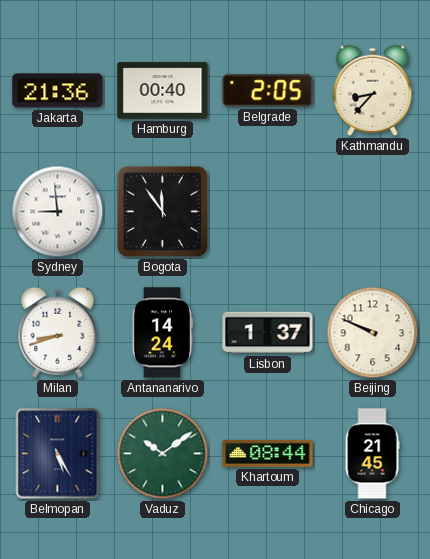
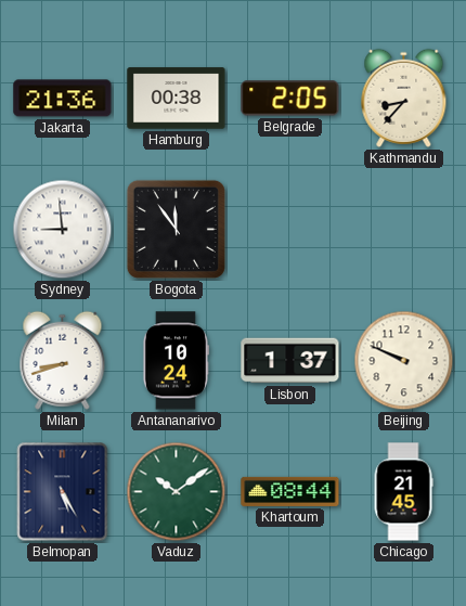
Hamburg: 00:40 -> 00:38
Antananarivo: 14:24 -> 10:24
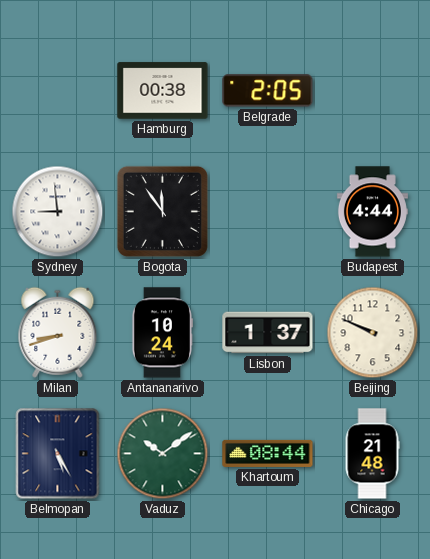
Jakarta: 21:36 -> none
Kathmandu: 8:37 -> none
Budapest: none -> 4:44
Chicago: 21:45 -> 21:48
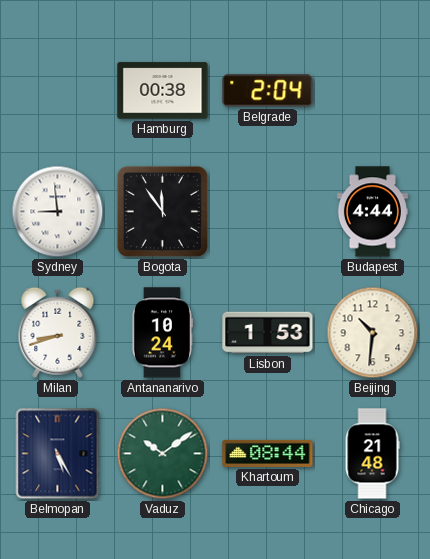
Belgrade: 2:05 -> 2:04
Lisbon: 1:37 -> 1:53
Beijing: 9:49 -> 10:31
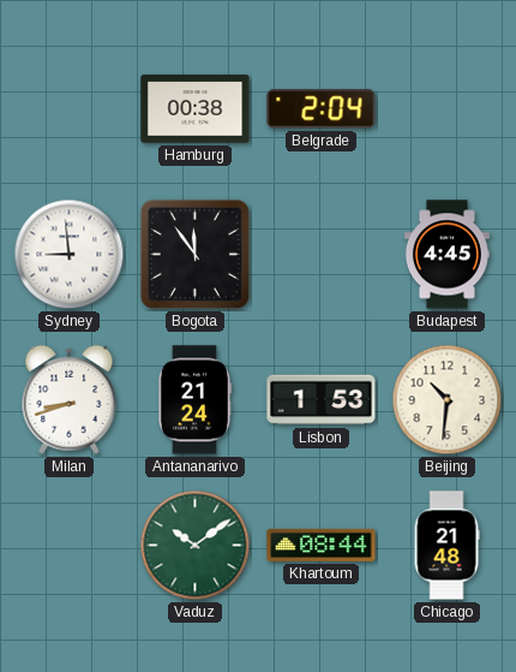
Budapest: 4:44 -> 4:45
Antananarivo: 10:24 -> 21:24
Belmopan: 5:25 -> none
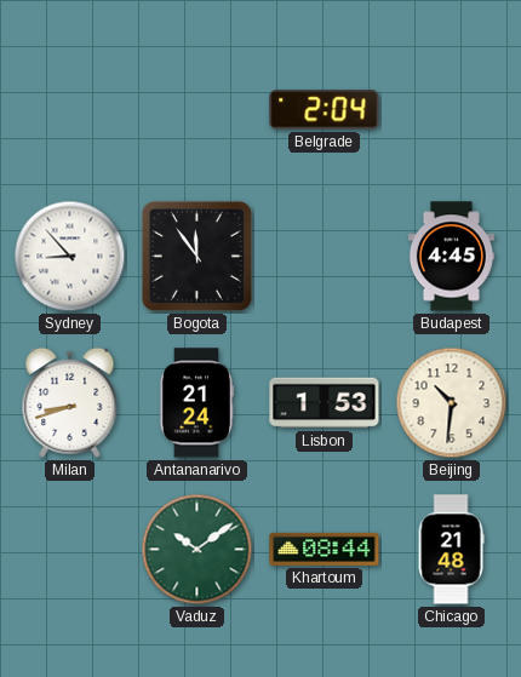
Hamburg: 00:38 -> none
Sydney: 8:59 -> 8:53
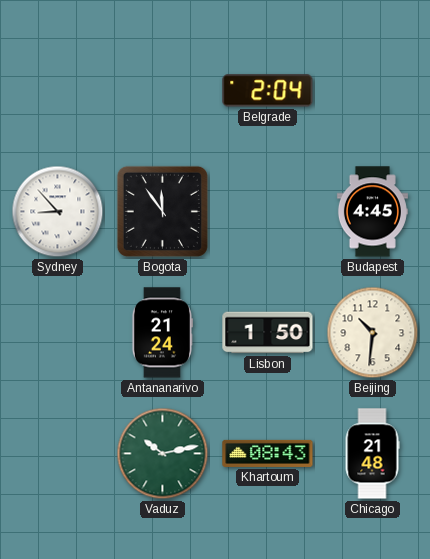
Milan: 8:42 -> none
Lisbon: 1:53 -> 1:50
Vaduz: 10:09 -> 10:13
Khartoum: 08:44 -> 08:43
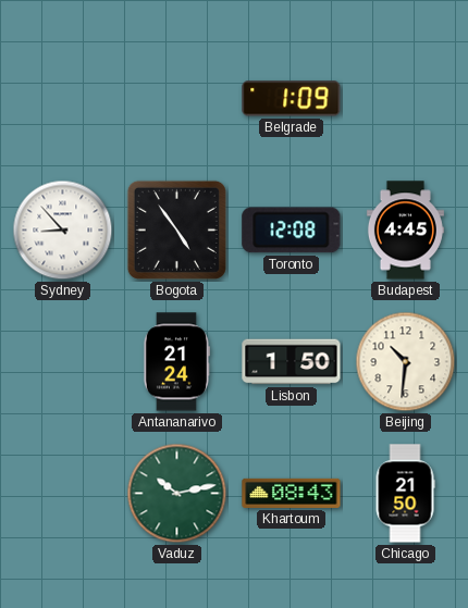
Belgrade: 2:04 -> 1:09
Bogota: 11:54 -> 4:54
Toronto: none -> 12:08
Chicago: 21:48 -> 21:50
